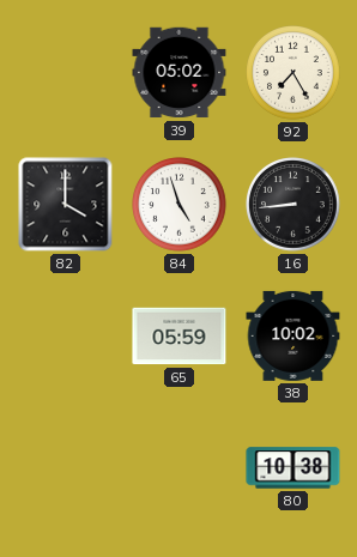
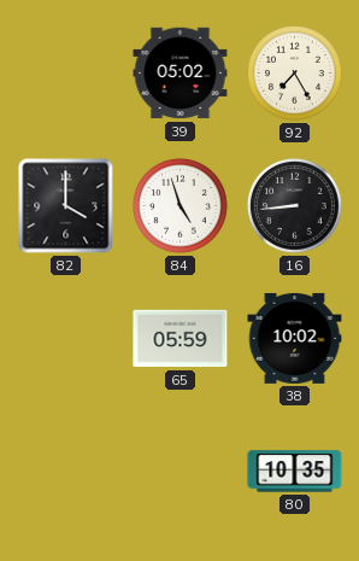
80: 10:38 -> 10:35
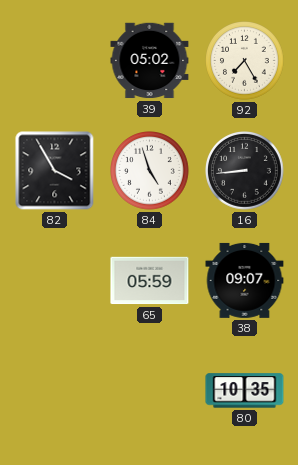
82: 4:00 -> 3:55
38: 10:02 -> 09:07
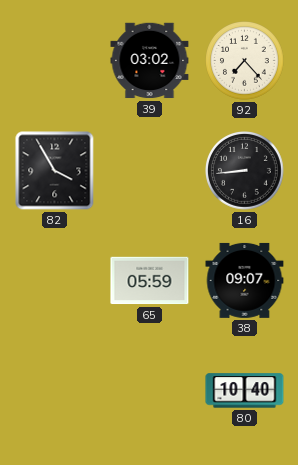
39: 05:02 -> 03:02
92: 7:25 -> 7:23
84: 4:57 -> none
80: 10:35 -> 10:40
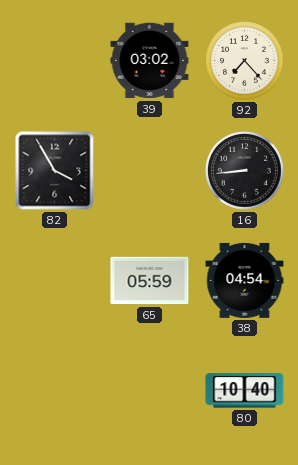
38: 09:07 -> 04:54
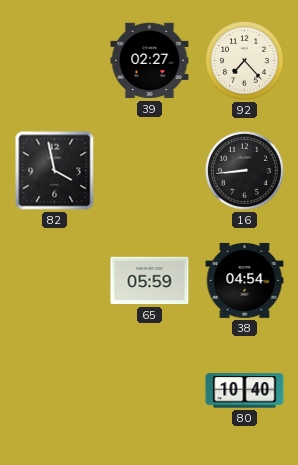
39: 03:02 -> 02:27
82: 3:55 -> 3:58
